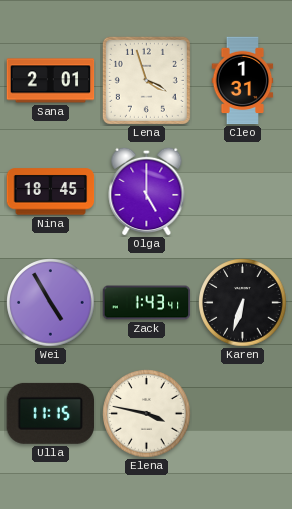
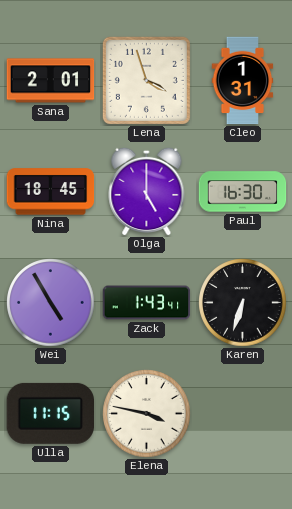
Paul: none -> 16:30
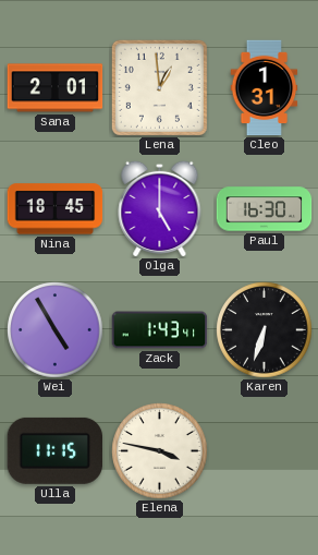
Lena: 3:57 -> 12:59
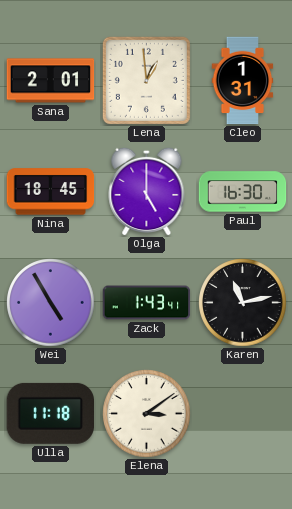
Karen: 6:33 -> 11:13
Ulla: 11:15 -> 11:18
Elena: 3:47 -> 3:09
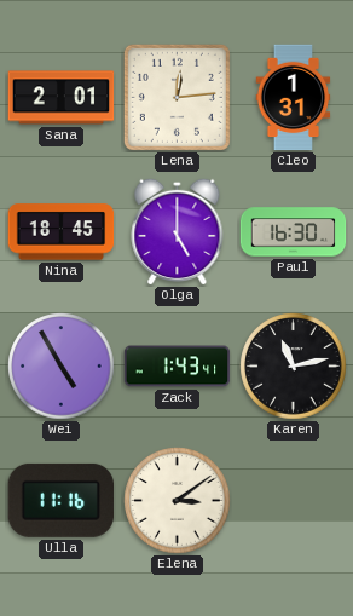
Lena: 12:59 -> 12:14
Ulla: 11:18 -> 11:16
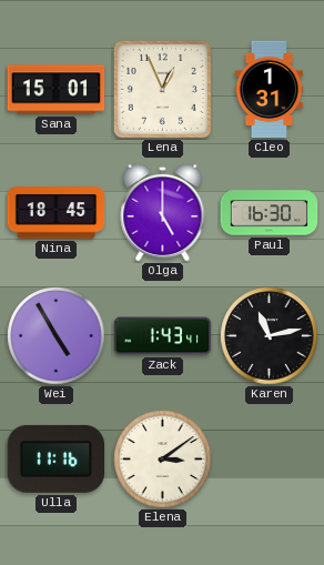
Sana: 2:01 -> 15:01
Lena: 12:14 -> 12:56
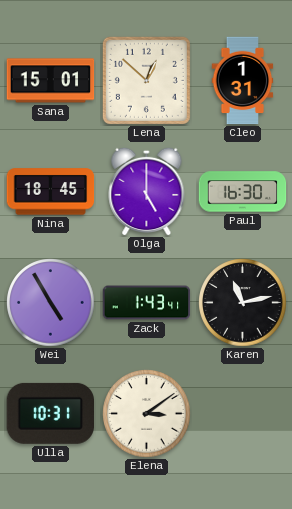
Lena: 12:56 -> 12:52
Ulla: 11:16 -> 10:31
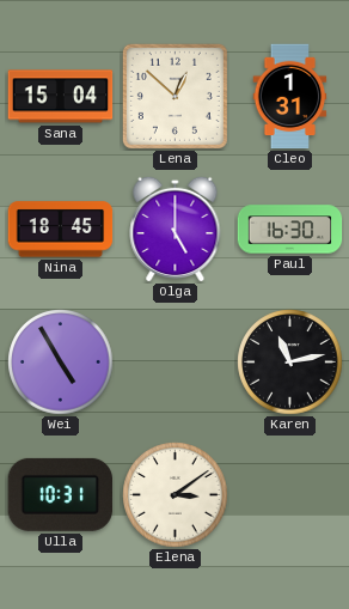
Sana: 15:01 -> 15:04
Zack: 1:43 -> none
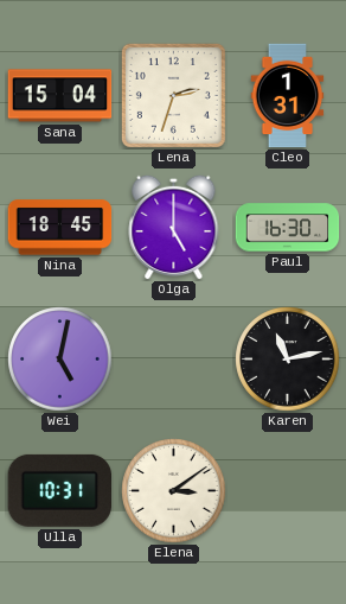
Lena: 12:52 -> 2:33
Wei: 4:55 -> 5:02
